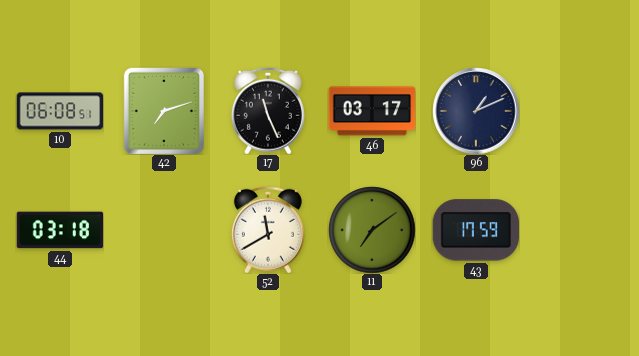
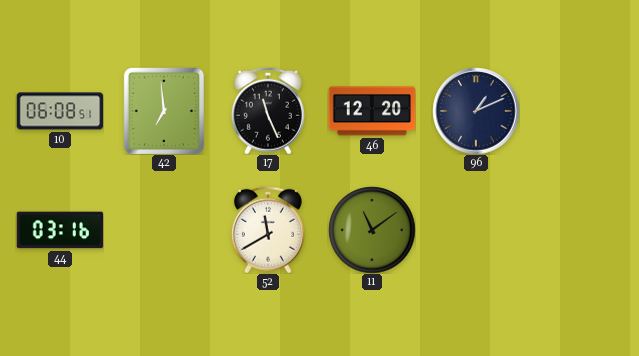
42: 7:12 -> 6:59
46: 03:17 -> 12:20
44: 03:18 -> 03:16
11: 7:09 -> 11:09
43: 17:59 -> none
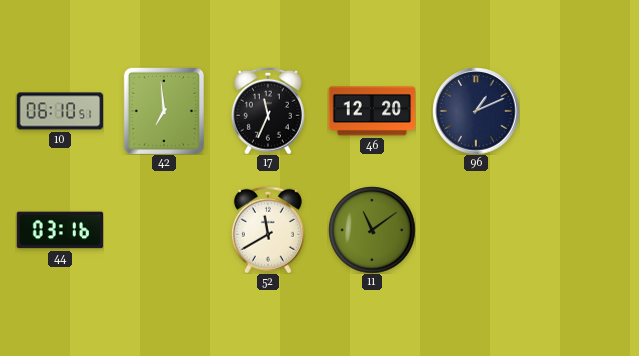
10: 06:08 -> 06:10
17: 11:26 -> 11:34
